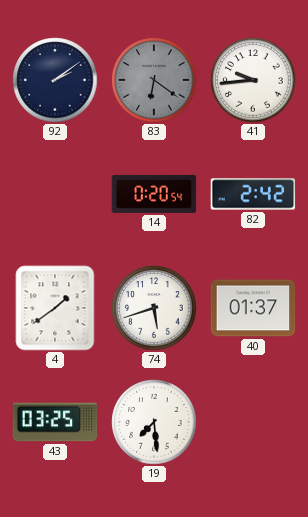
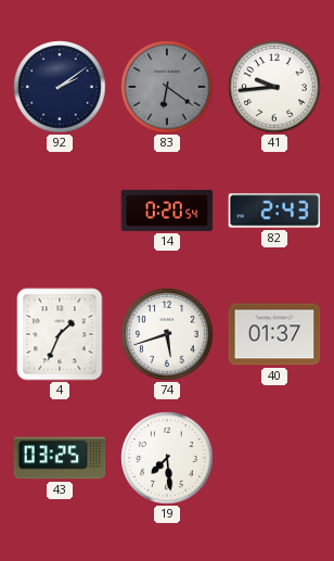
82: 2:42 -> 2:43
4: 1:39 -> 1:34
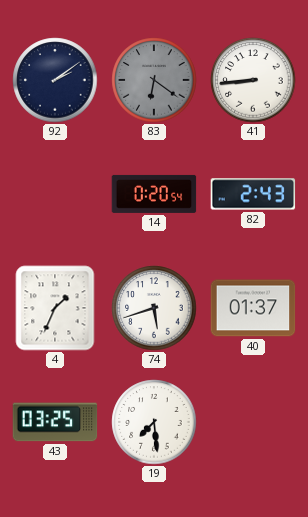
41: 9:44 -> 8:44
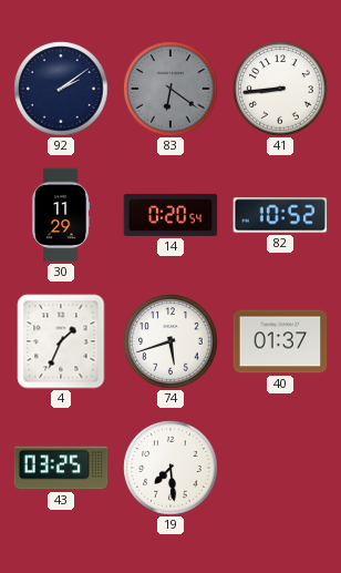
30: none -> 11:29
82: 2:43 -> 10:52
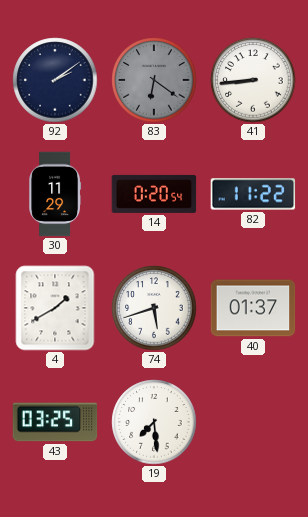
82: 10:52 -> 11:22
4: 1:34 -> 1:40
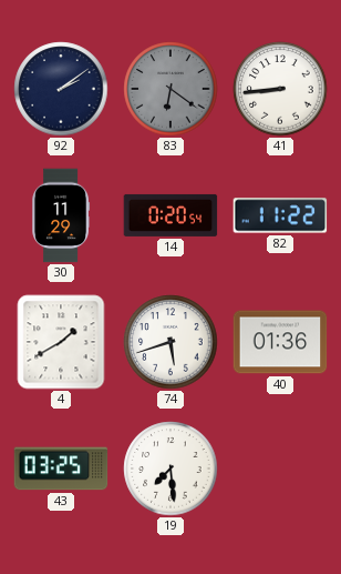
40: 01:37 -> 01:36
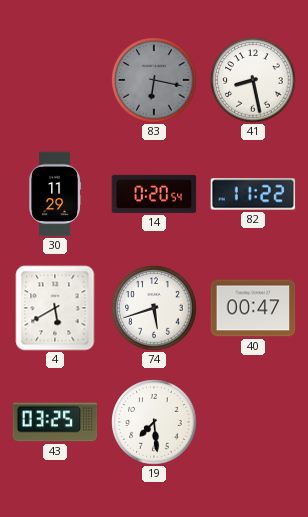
92: 2:09 -> none
83: 6:21 -> 6:17
41: 8:44 -> 8:28
4: 1:40 -> 5:40
40: 01:36 -> 00:47
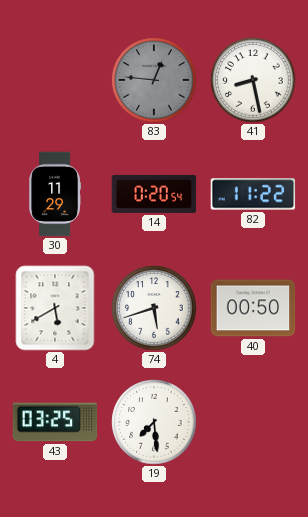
83: 6:17 -> 12:46
40: 00:47 -> 00:50
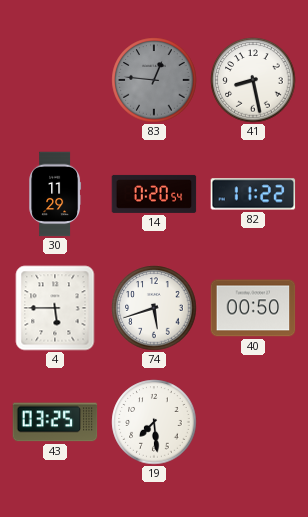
4: 5:40 -> 5:45
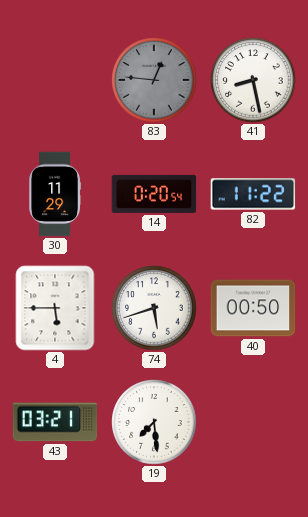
43: 03:25 -> 03:21
